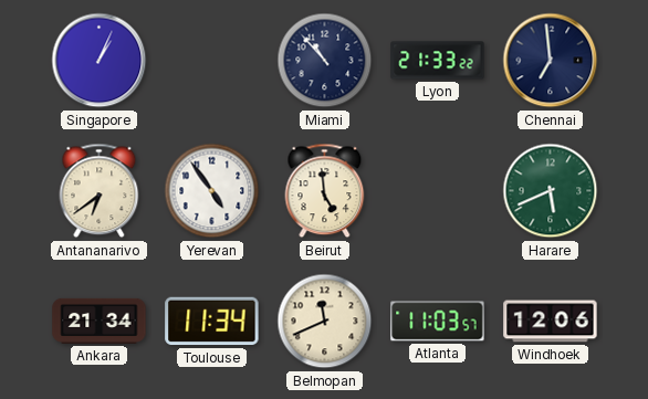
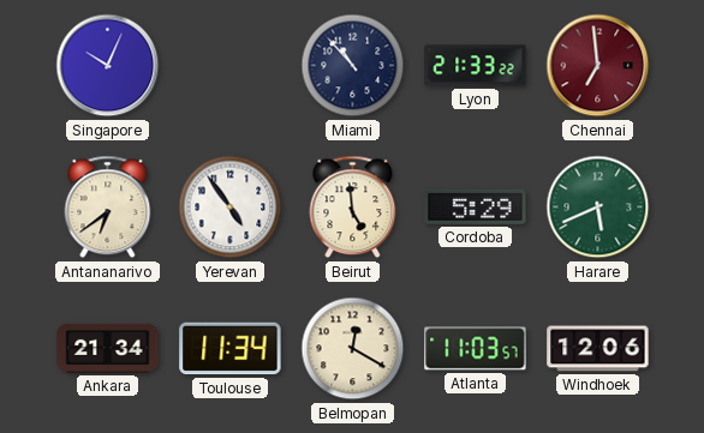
Singapore: 1:04 -> 10:04
Chennai dial: navy -> burgundy
Cordoba: none -> 5:29
Belmopan: 11:41 -> 12:20
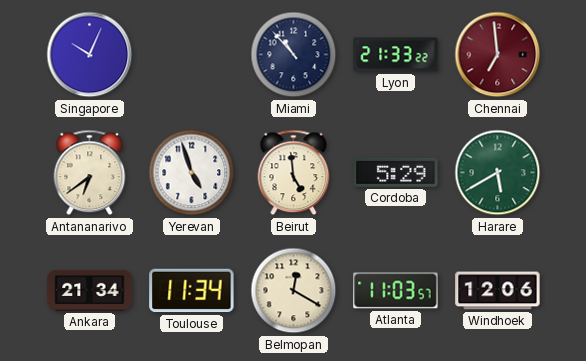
Yerevan: 4:54 -> 4:57
Harare: 5:41 -> 5:40
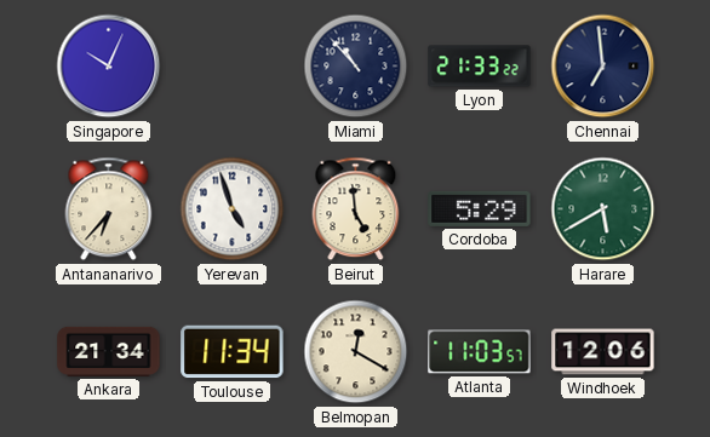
Chennai dial: burgundy -> navy
Antananarivo: 6:39 -> 6:37
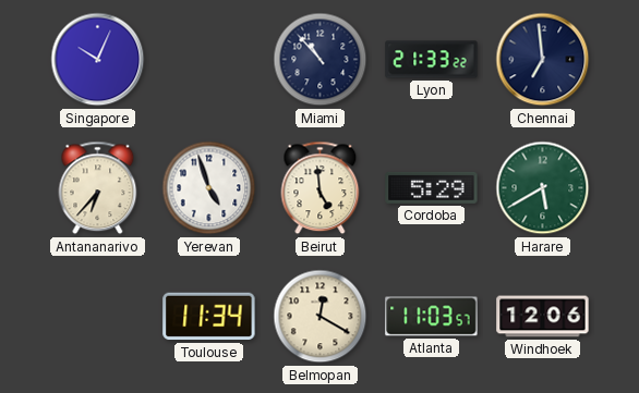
Ankara: 21:34 -> none
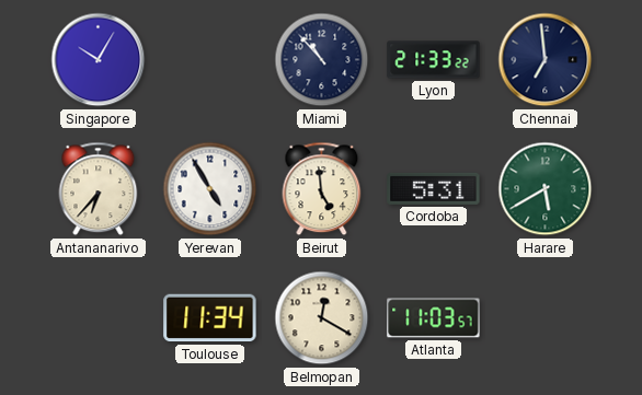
Singapore: 10:04 -> 10:05
Yerevan: 4:57 -> 4:55
Cordoba: 5:29 -> 5:31
Windhoek: 12:06 -> none
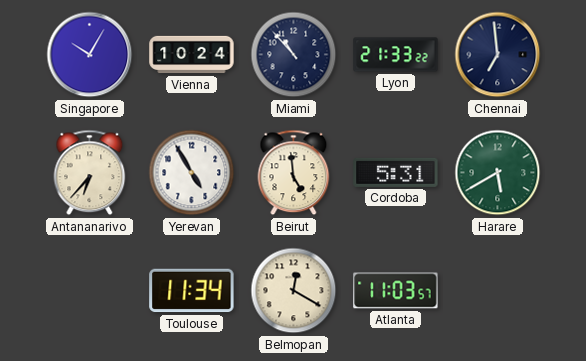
Vienna: none -> 10:24
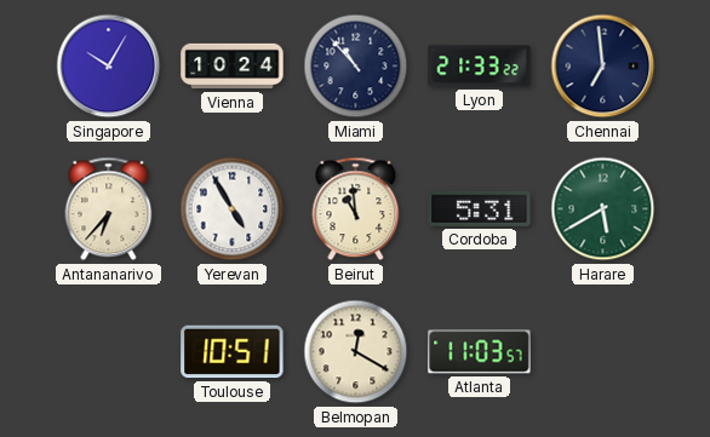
Beirut: 4:59 -> 10:59
Toulouse: 11:34 -> 10:51
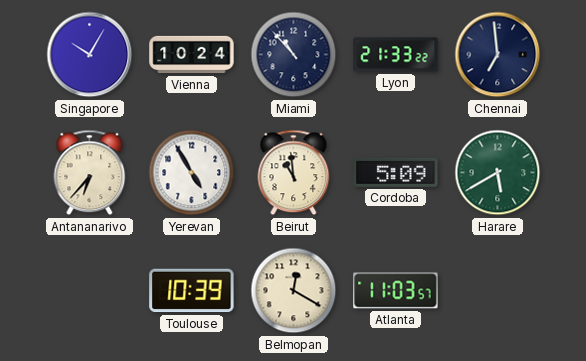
Cordoba: 5:31 -> 5:09
Toulouse: 10:51 -> 10:39
